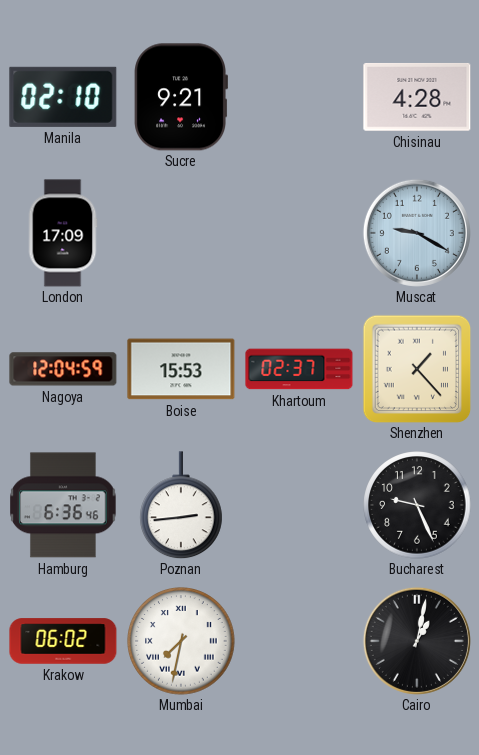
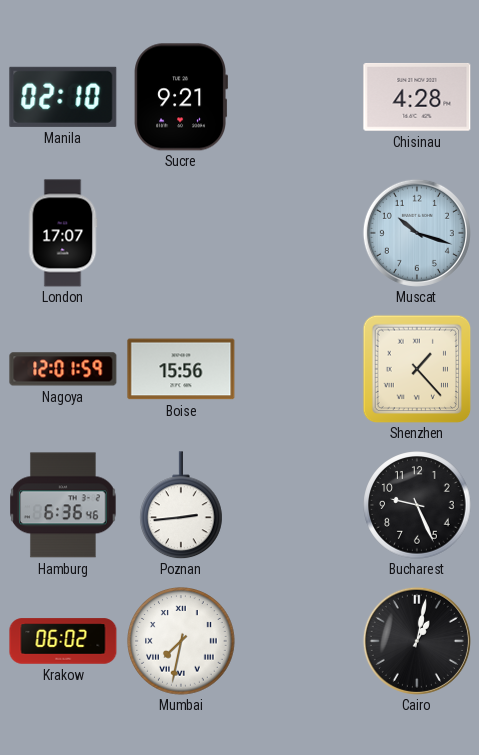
London: 17:09 -> 17:07
Muscat: 9:20 -> 10:18
Nagoya: 12:04 -> 12:01
Boise: 15:53 -> 15:56
Khartoum: 02:37 -> none
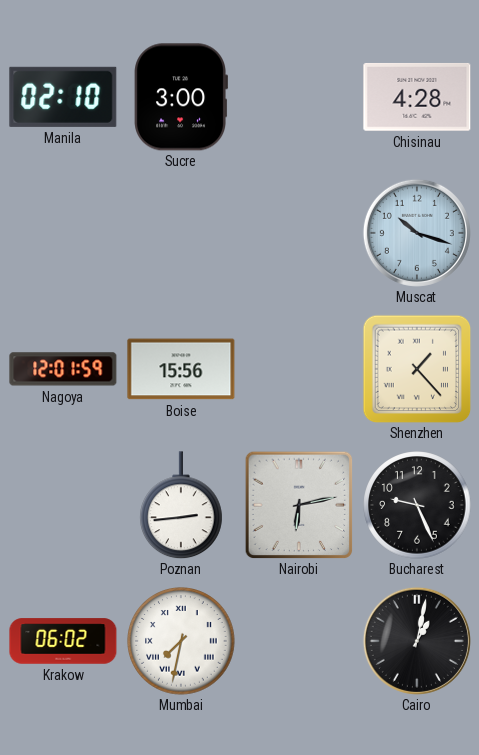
Sucre: 9:21 -> 3:00
London: 17:07 -> none
Hamburg: 6:36 -> none
Nairobi: none -> 6:13
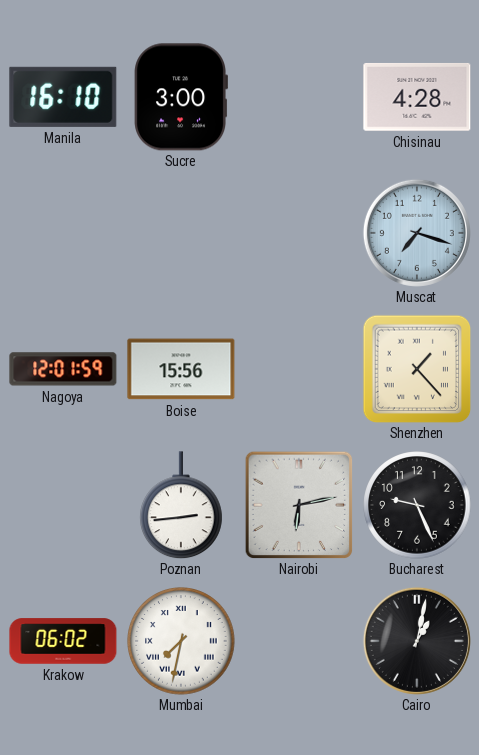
Manila: 02:10 -> 16:10
Muscat: 10:18 -> 7:18
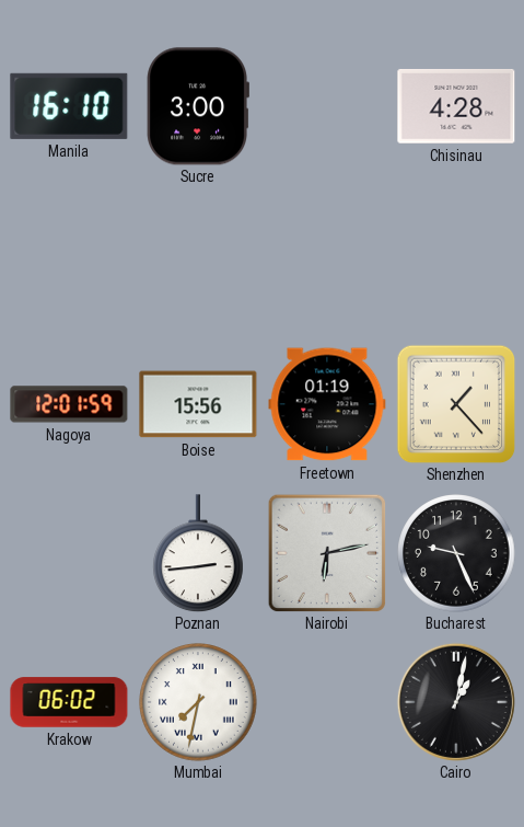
Muscat: 7:18 -> none
Freetown: none -> 01:19
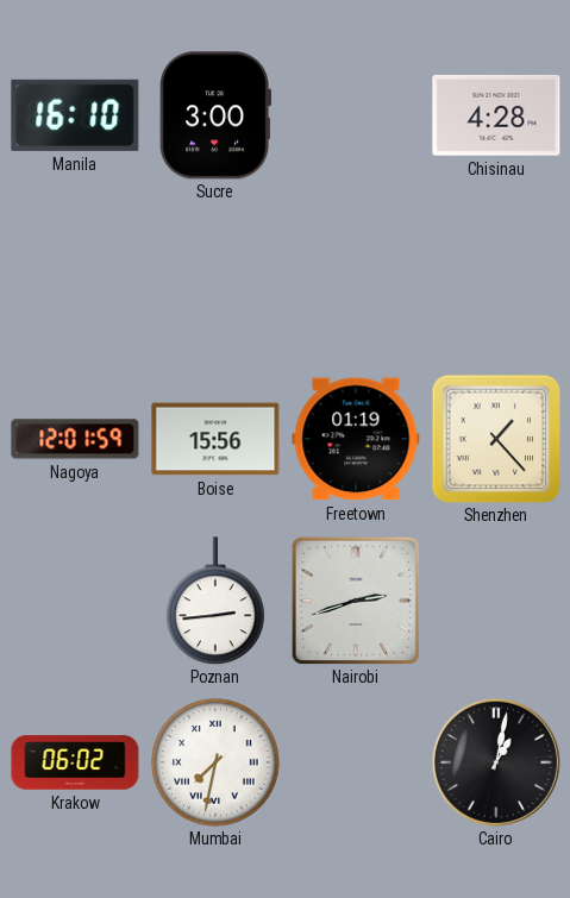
Nairobi: 6:13 -> 2:42
Bucharest: 9:26 -> none
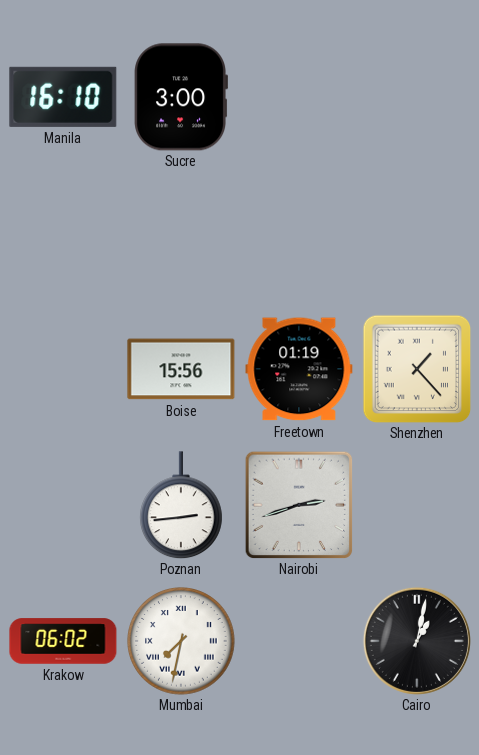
Chisinau: 4:28 -> none
Nagoya: 12:01 -> none
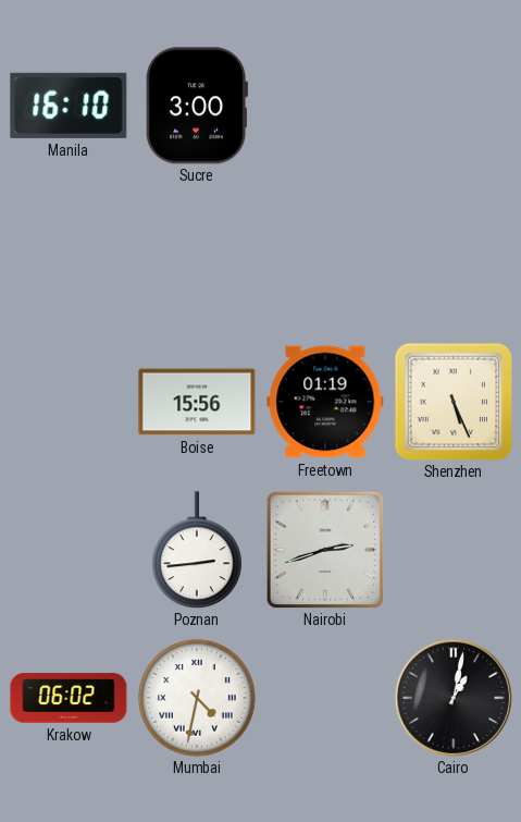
Shenzhen: 1:23 -> 5:26
Mumbai: 7:32 -> 4:32
